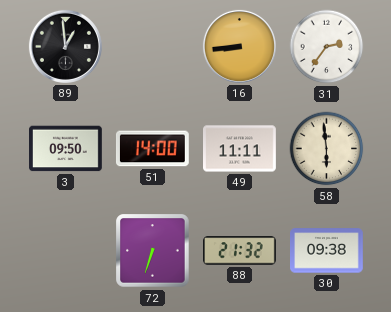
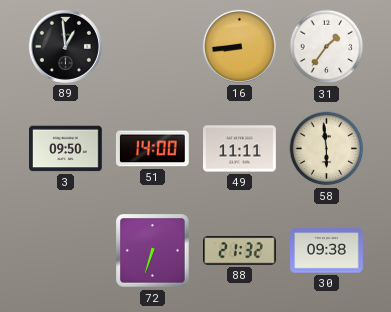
31: 2:36 -> 1:36
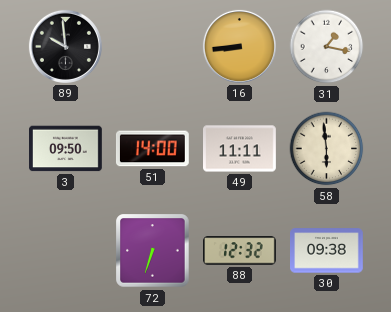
89: 12:59 -> 9:59
31: 1:36 -> 1:17
88: 21:32 -> 12:32
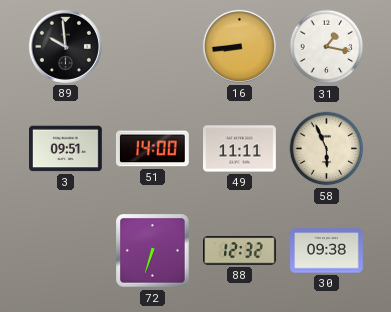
3: 09:50 -> 09:51
58: 5:59 -> 5:56
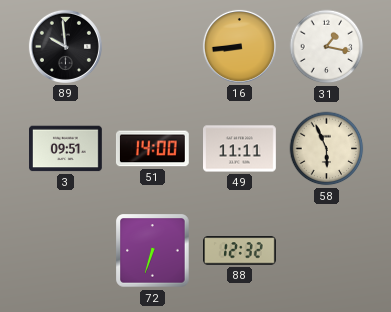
30: 09:38 -> none
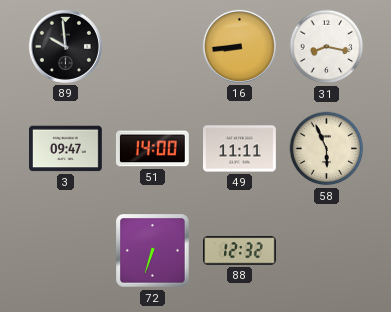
31: 1:17 -> 8:17
3: 09:51 -> 09:47
